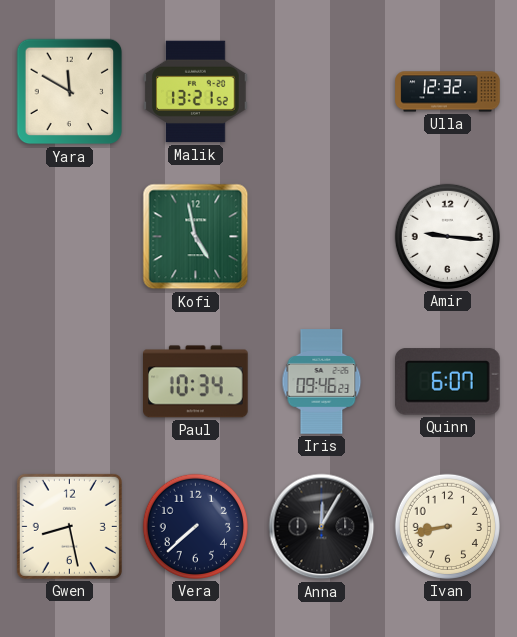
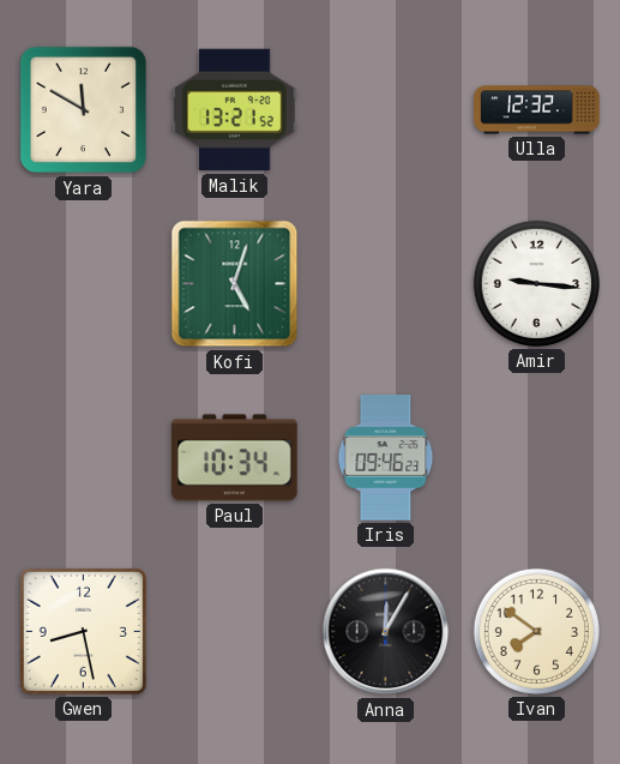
Kofi: 4:58 -> 5:03
Quinn: 6:07 -> none
Vera: 7:38 -> none
Ivan: 8:43 -> 7:51
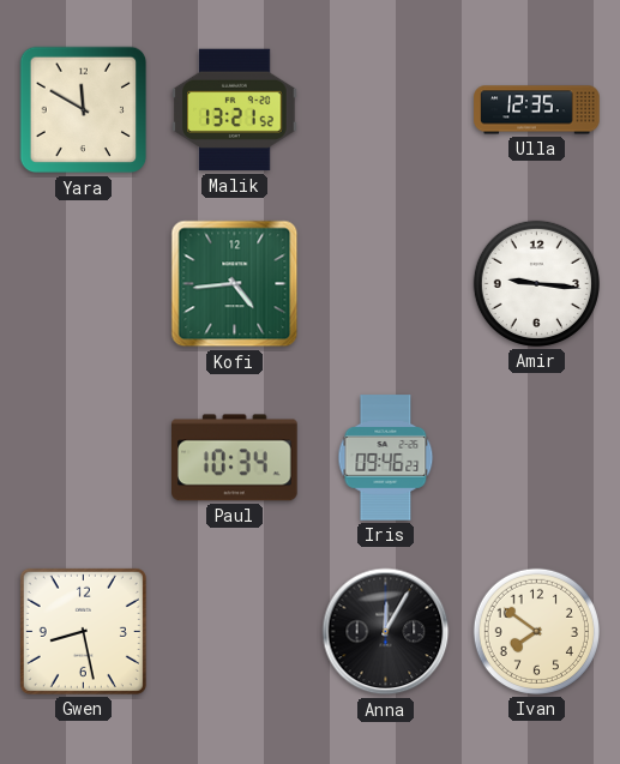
Ulla: 12:32 -> 12:35
Kofi: 5:03 -> 4:44
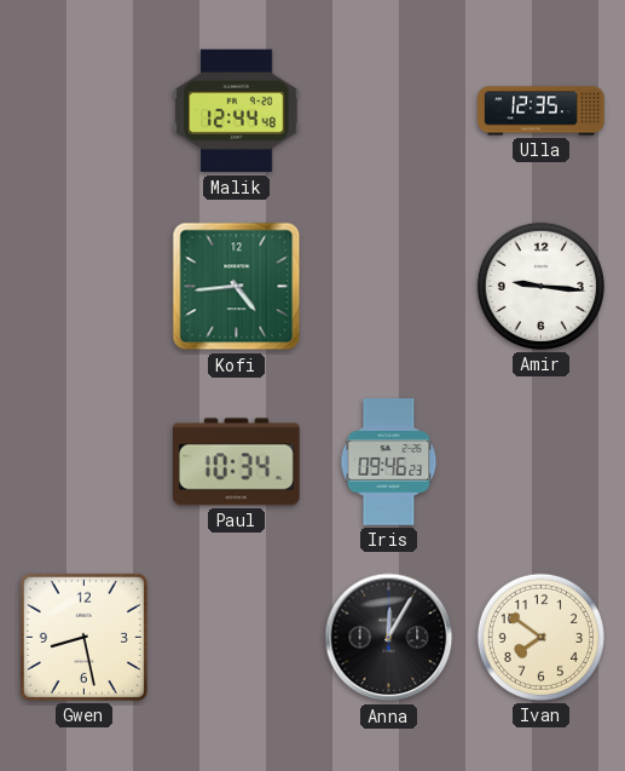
Yara: 11:50 -> none
Malik: 13:21 -> 12:44
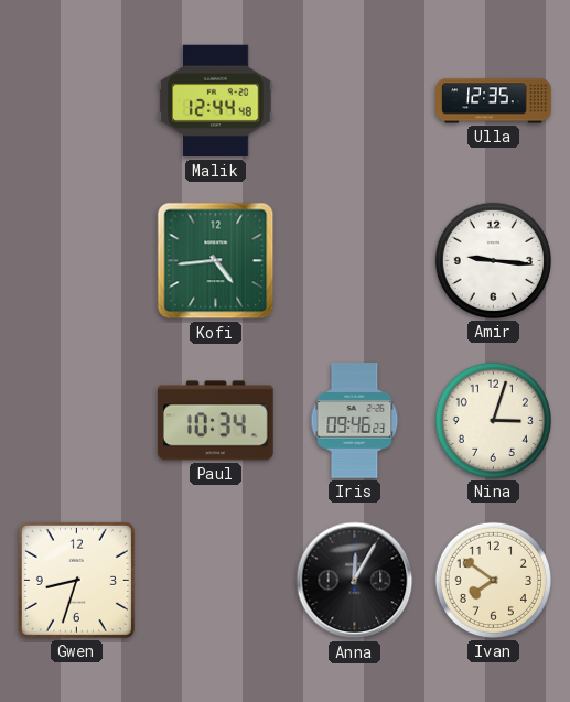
Nina: none -> 3:03
Gwen: 8:28 -> 8:33
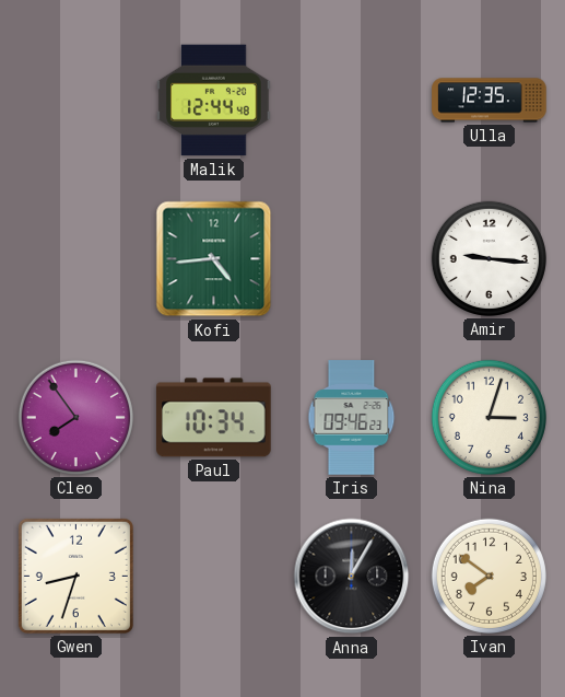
Cleo: none -> 7:54
